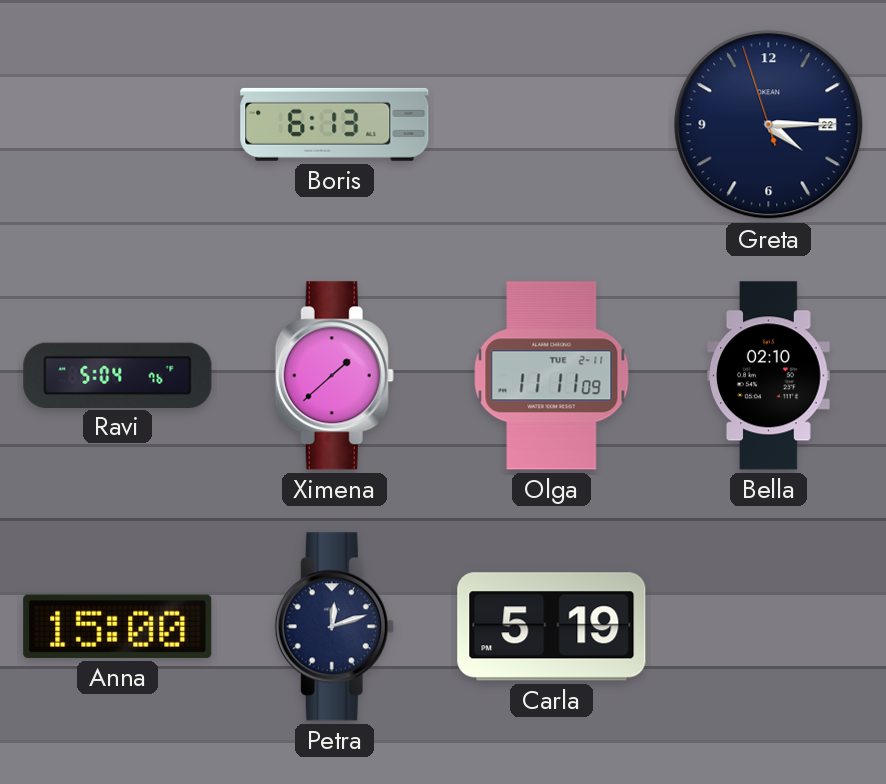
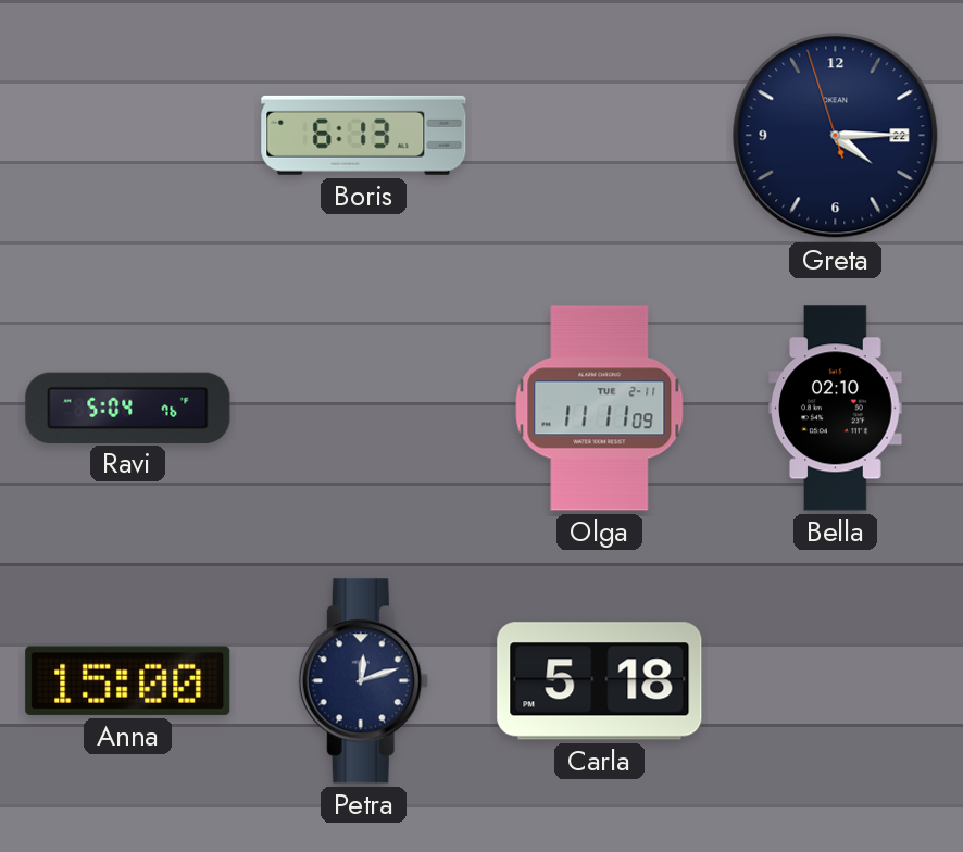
Ximena: 1:38 -> none
Carla: 5:19 -> 5:18
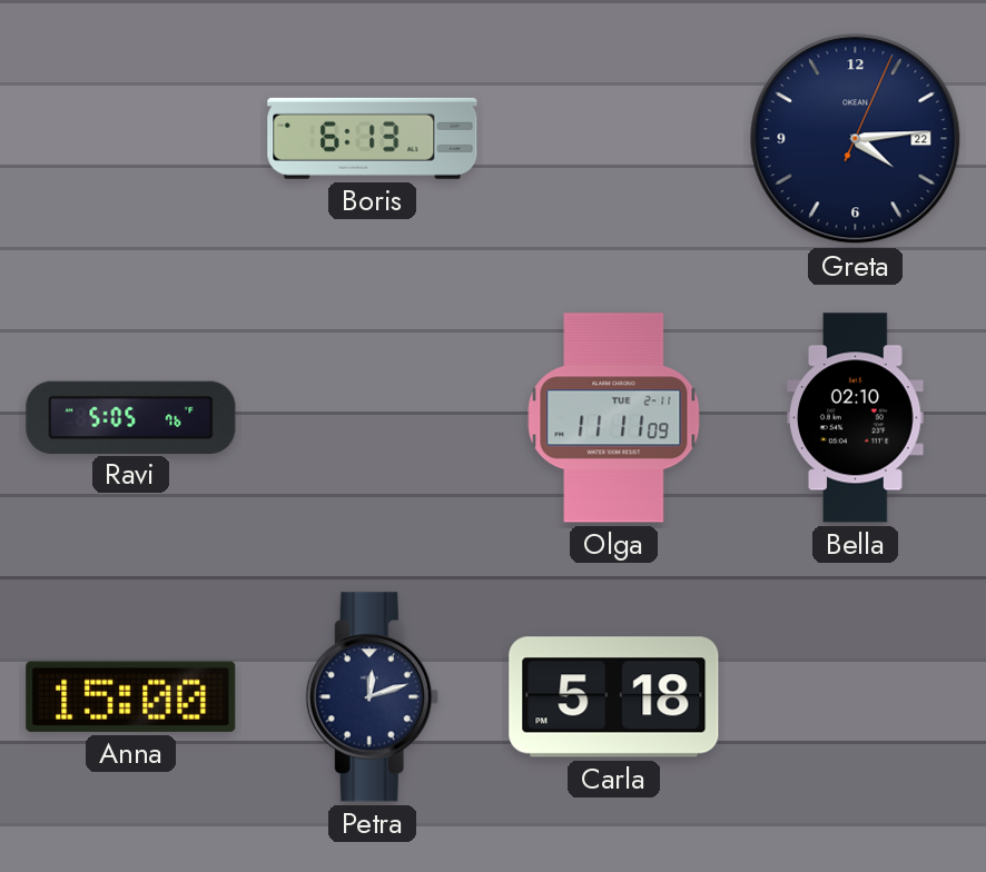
Greta: 4:14:57 -> 4:14:04
Ravi: 5:04 -> 5:05
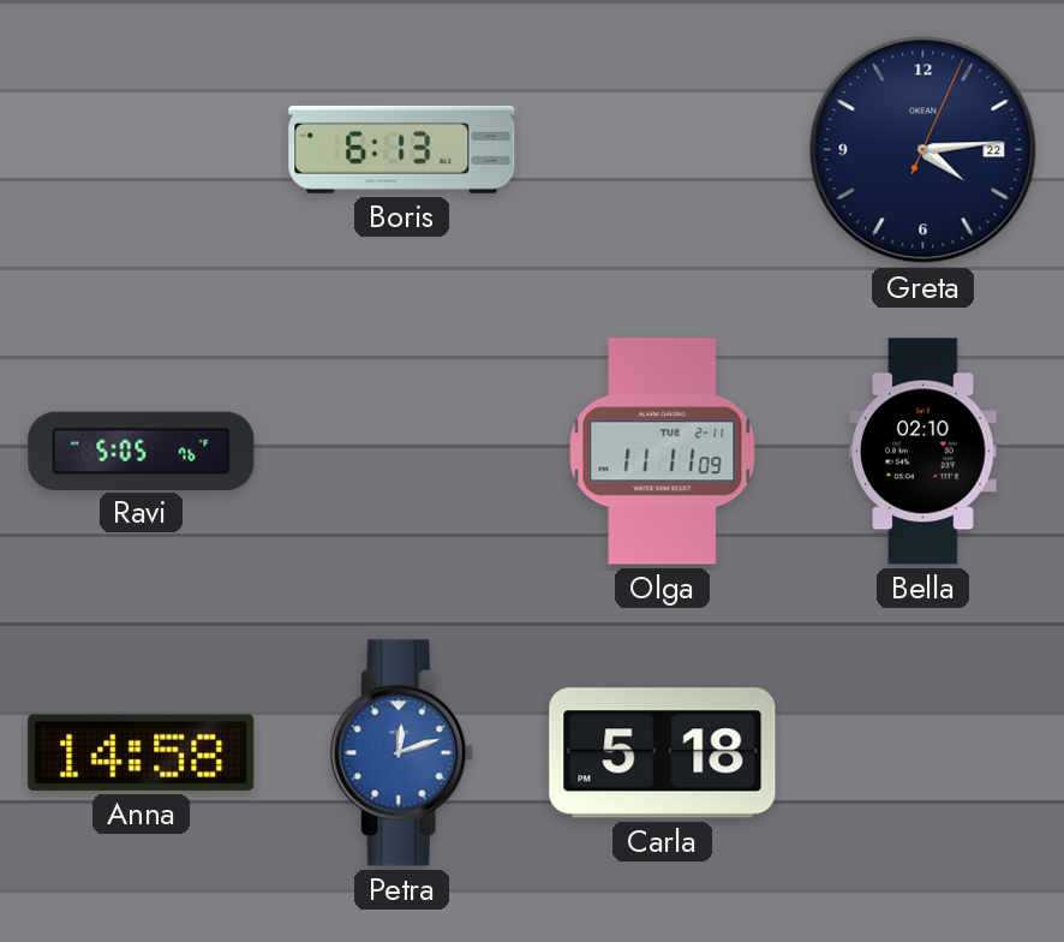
Anna: 15:00 -> 14:58
Petra dial: navy -> blue
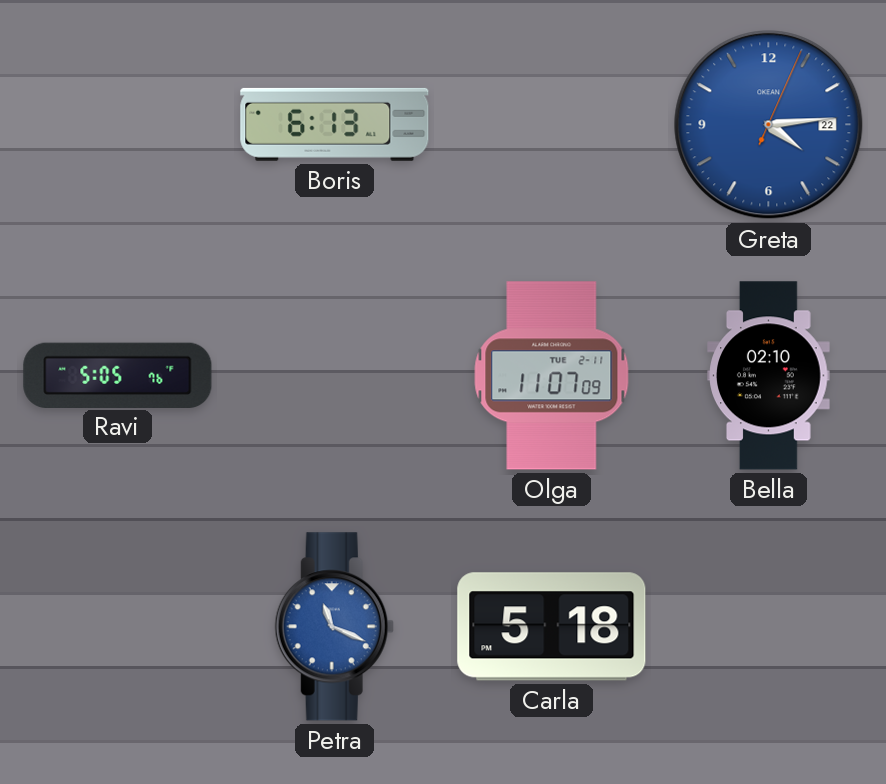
Greta dial: navy -> blue
Olga: 11:11 -> 11:07
Anna: 14:58 -> none
Petra: 12:12 -> 11:19
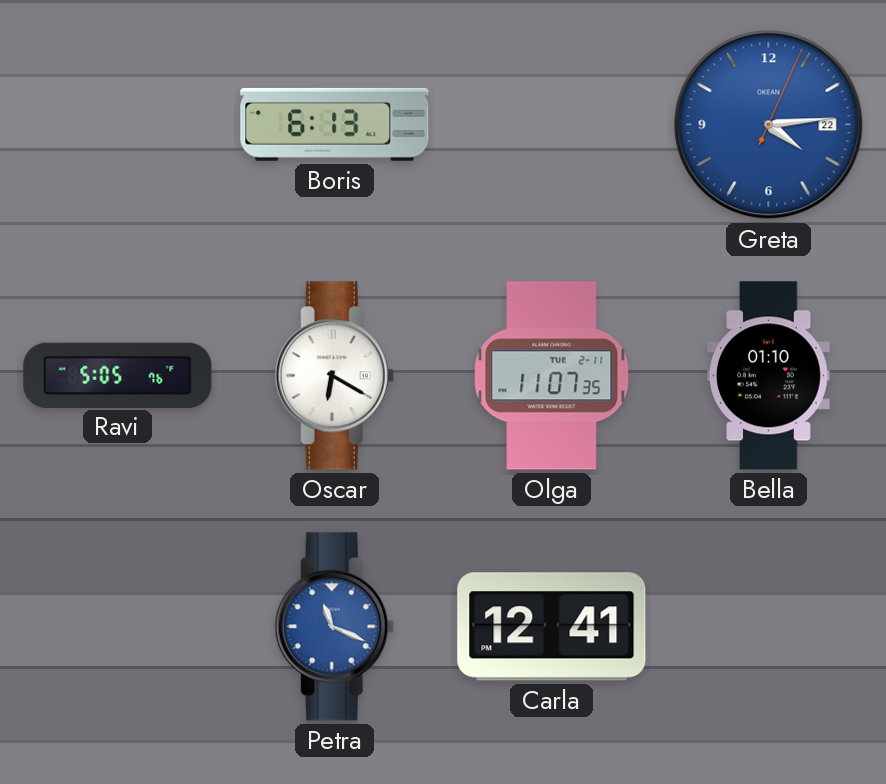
Oscar: none -> 6:20
Olga: 11:07:09 -> 11:07:35
Bella: 02:10 -> 01:10
Carla: 5:18 -> 12:41
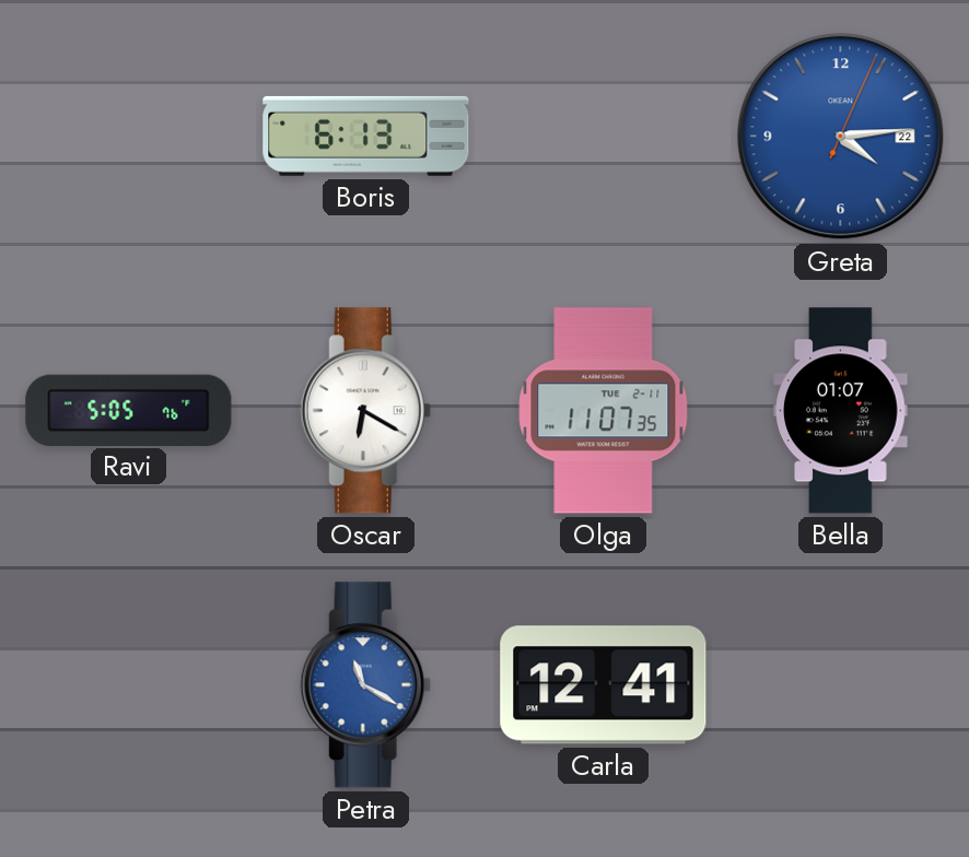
Bella: 01:10 -> 01:07
Petra: 11:19 -> 11:20
